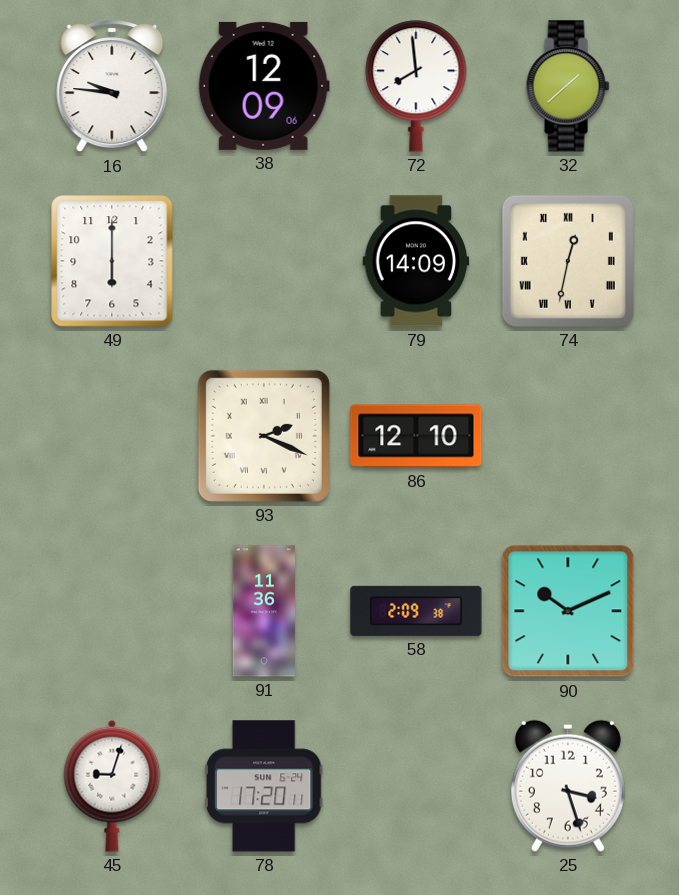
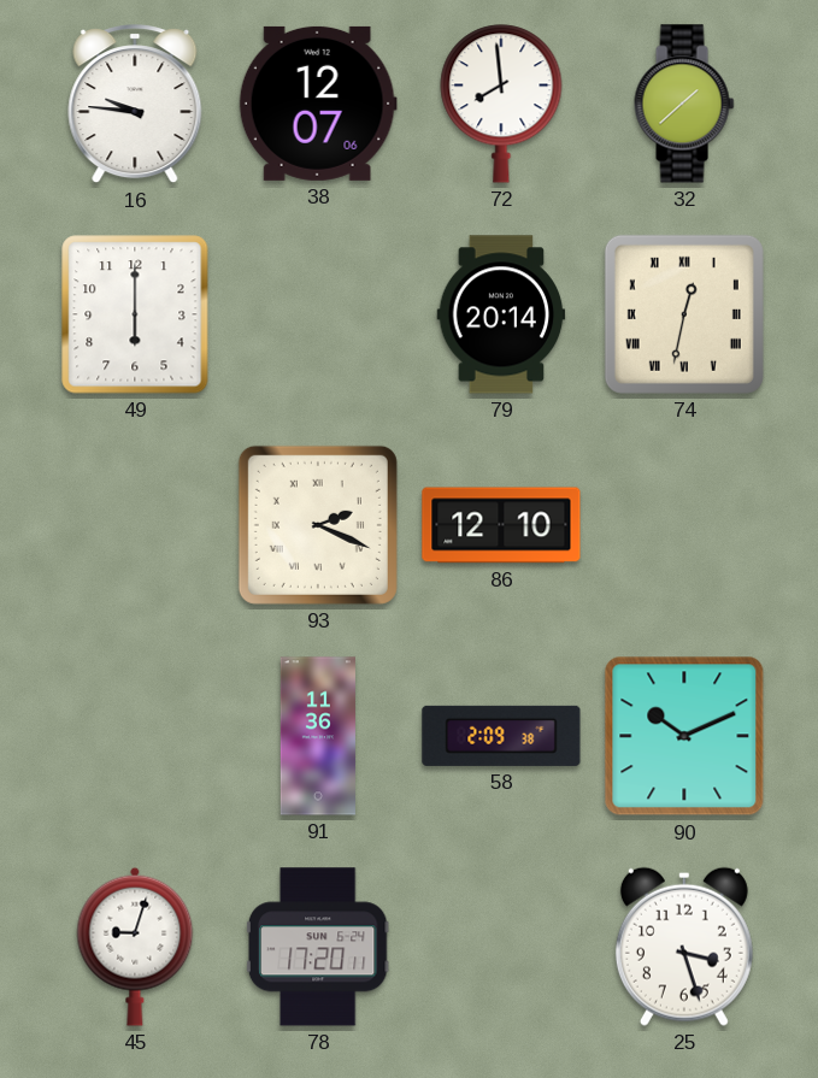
38: 12:09 -> 12:07
79: 14:09 -> 20:14
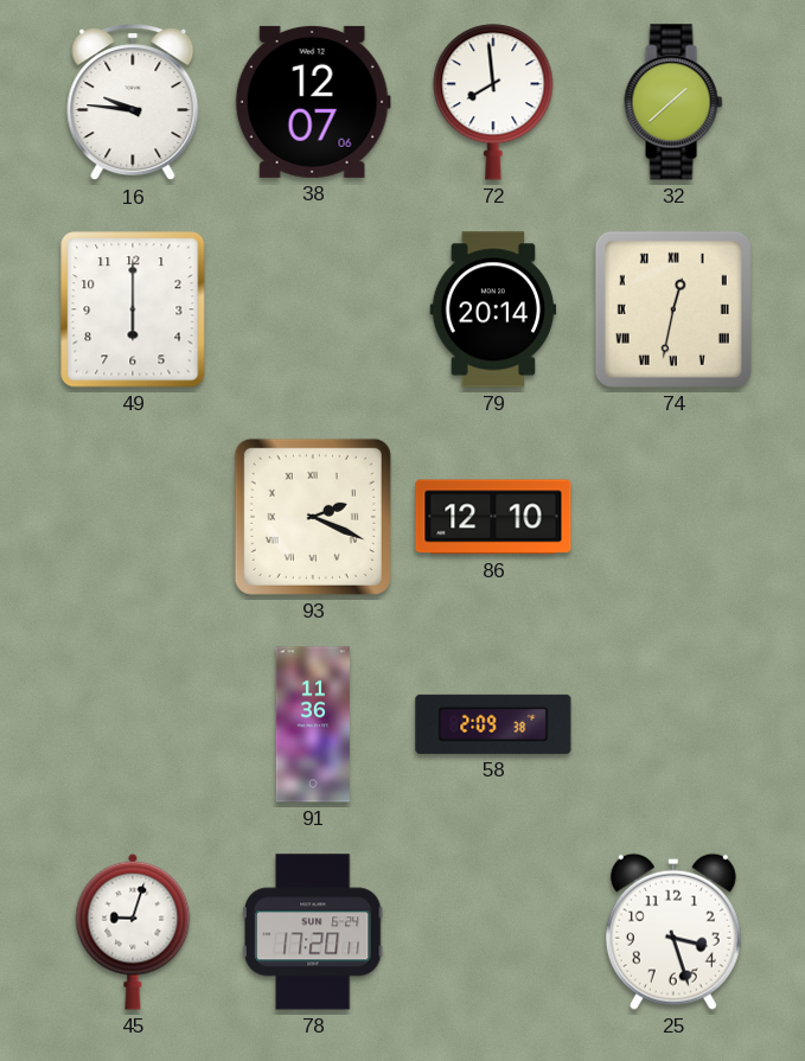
90: 10:11 -> none
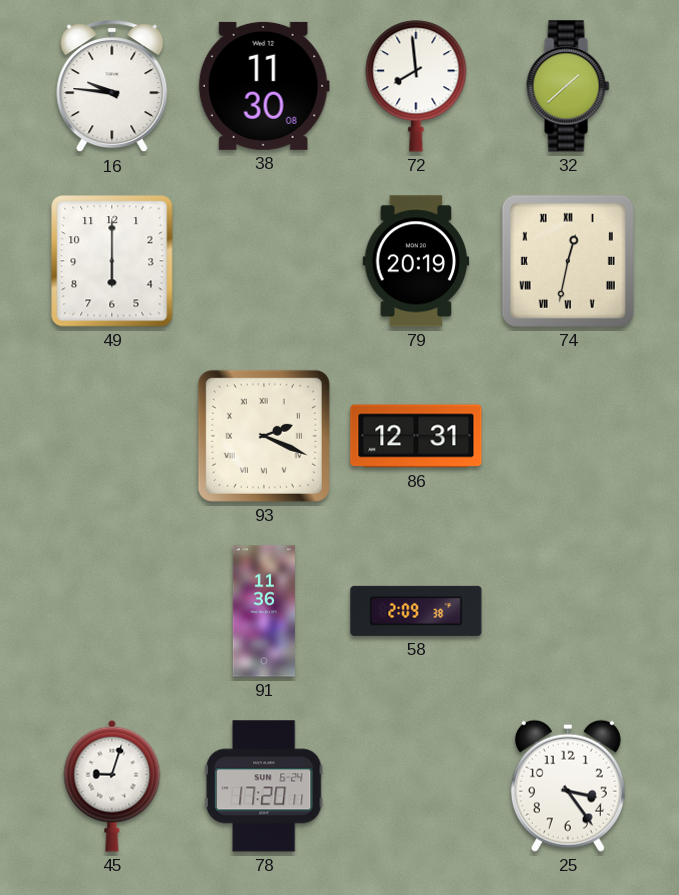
38: 12:07 -> 11:30
79: 20:14 -> 20:19
86: 12:10 -> 12:31
25: 3:27 -> 3:24
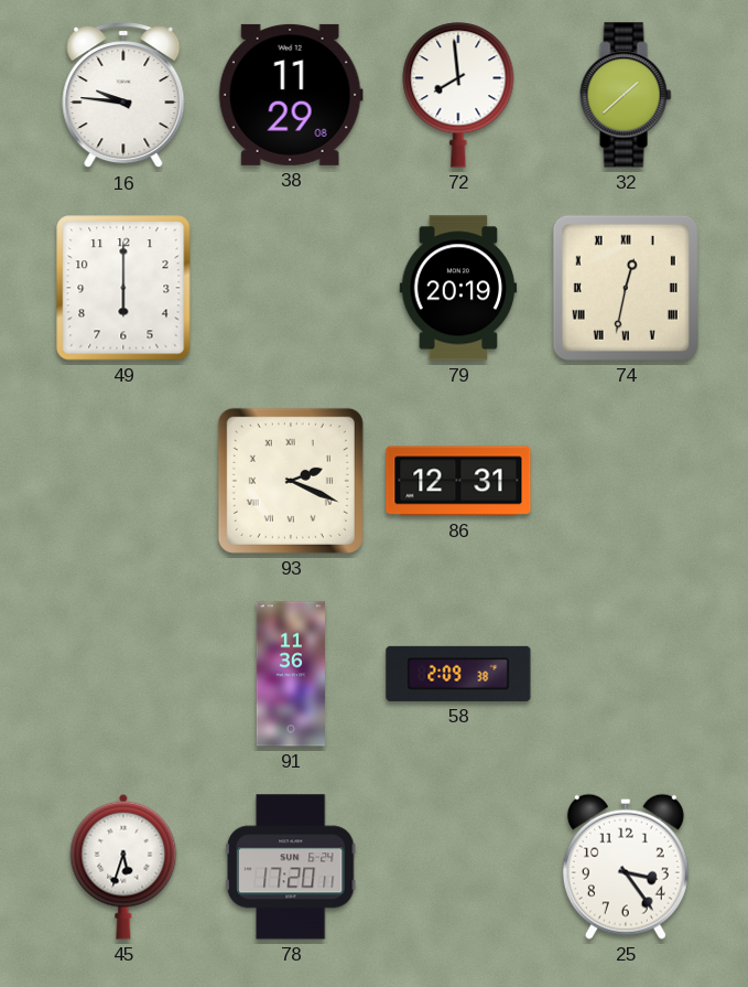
38: 11:30 -> 11:29
45: 9:03 -> 5:33
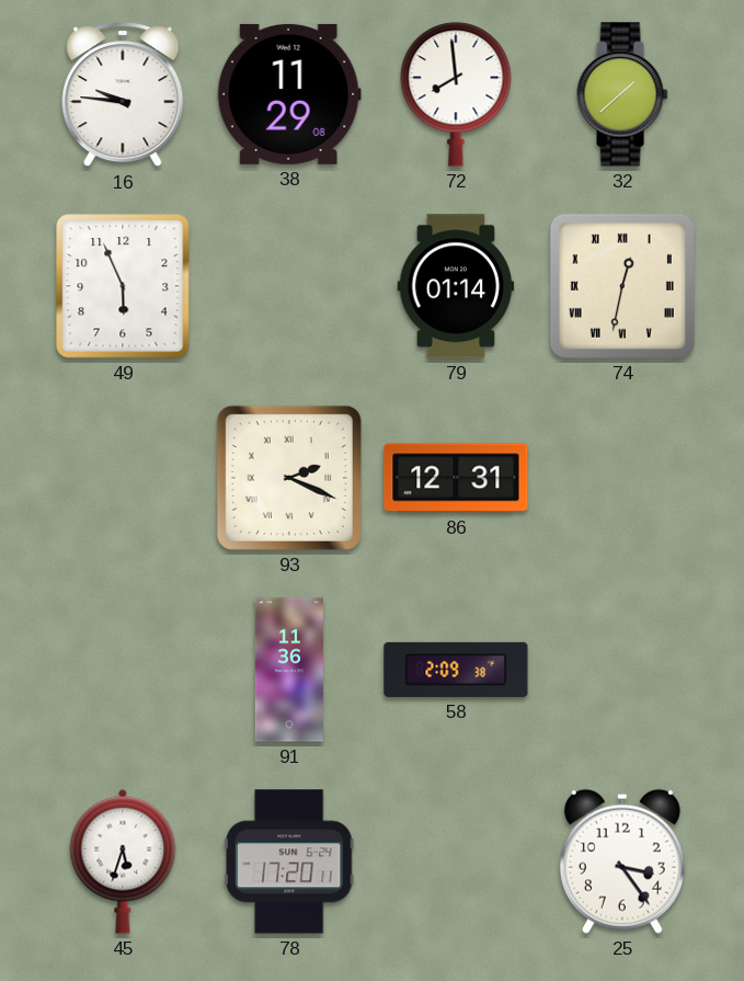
49: 6:00 -> 5:56
79: 20:19 -> 01:14
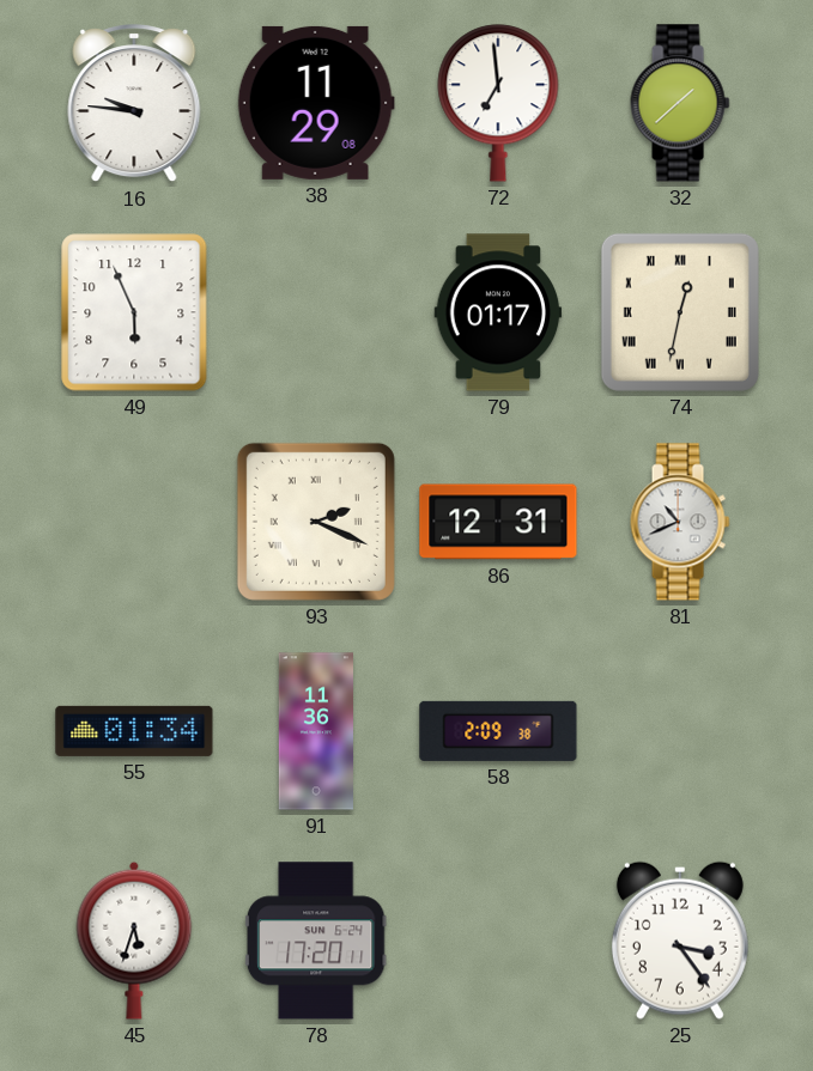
72: 7:59 -> 6:59
79: 01:14 -> 01:17
81: none -> 10:41
55: none -> 01:34
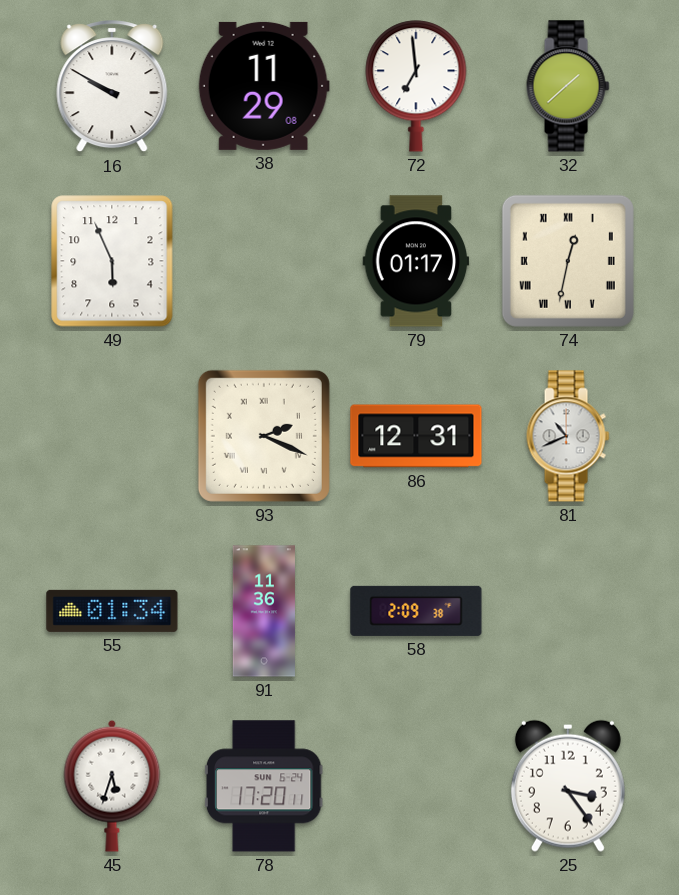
16: 9:46 -> 9:50
